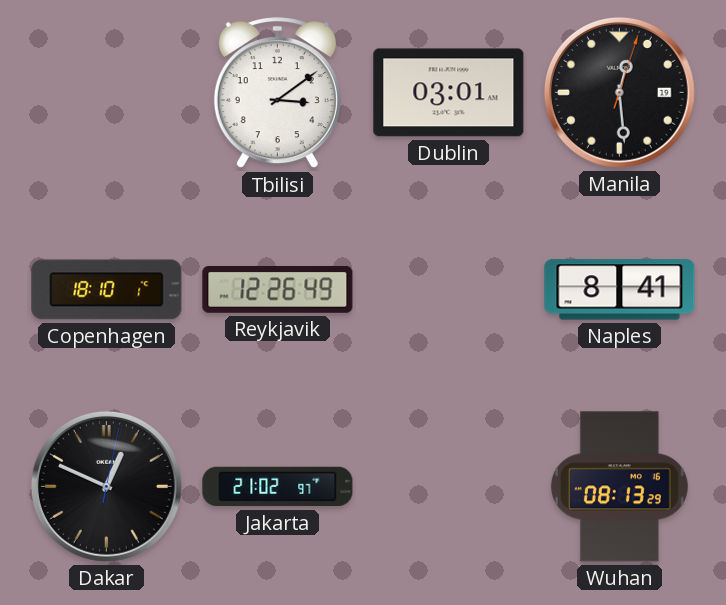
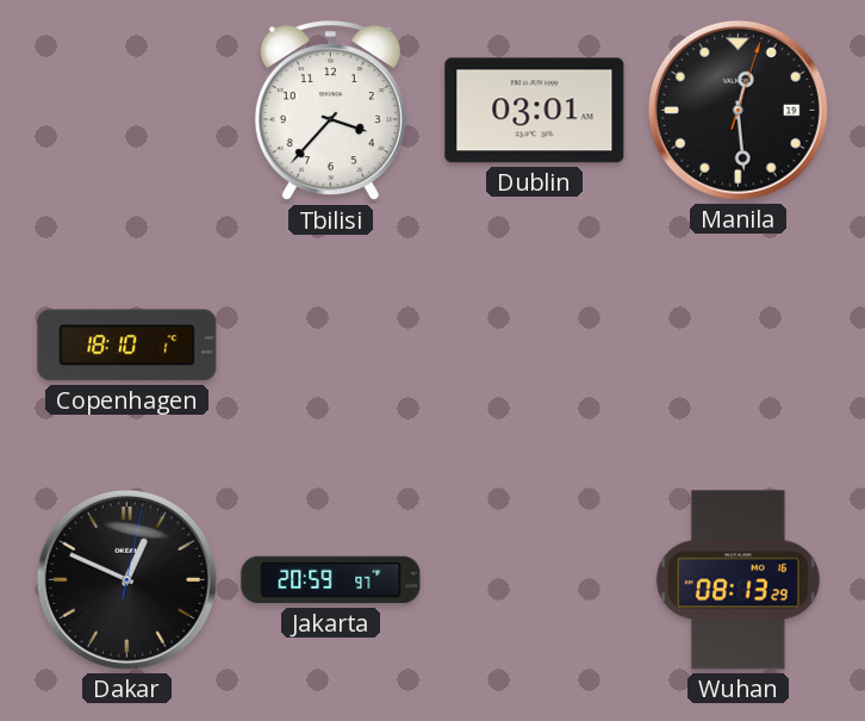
Tbilisi: 3:09 -> 3:37
Reykjavik: 12:26 -> none
Naples: 8:41 -> none
Jakarta: 21:02 -> 20:59
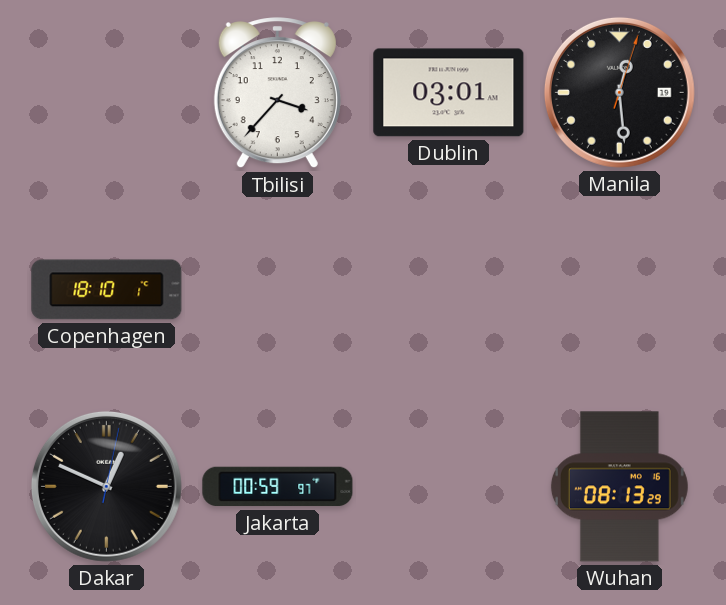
Jakarta: 20:59 -> 00:59
